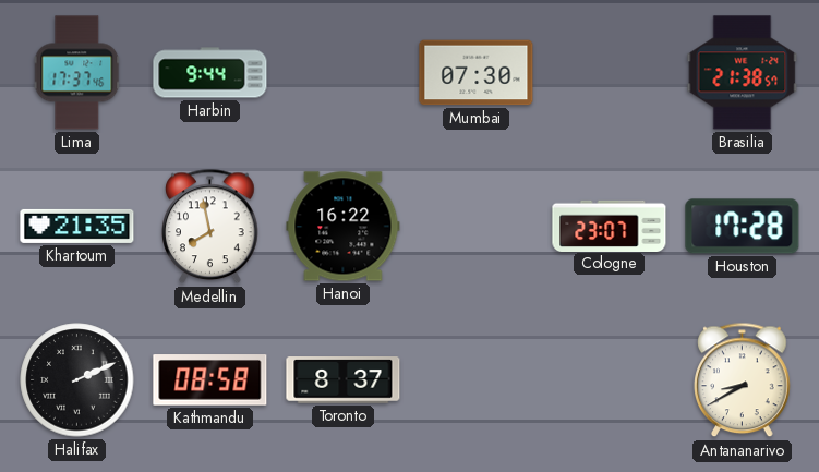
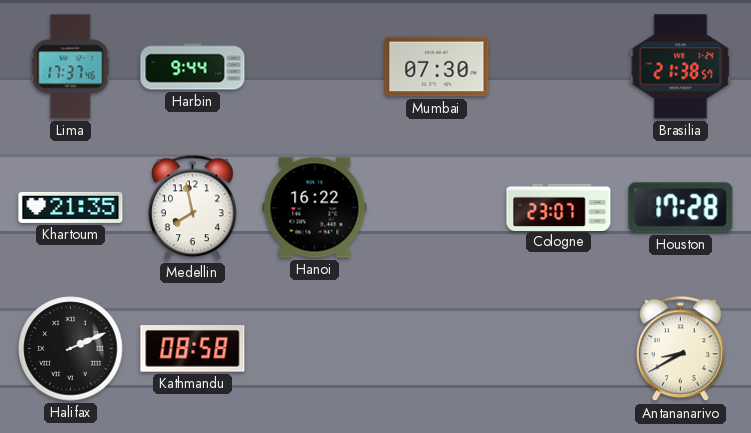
Toronto: 8:37 -> none
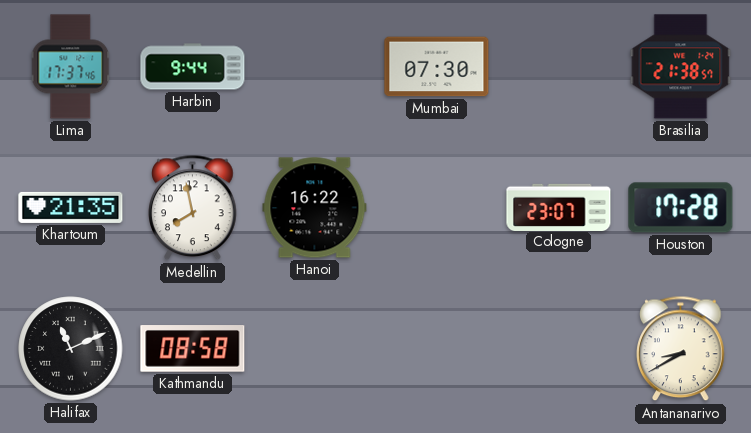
Halifax: 2:11 -> 11:11
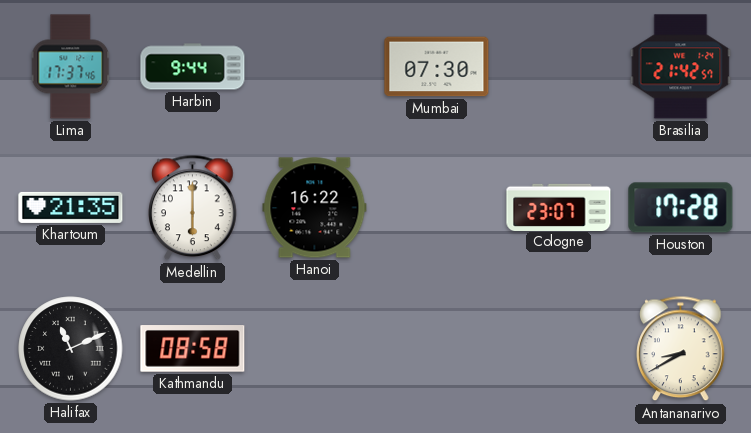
Brasilia: 21:38 -> 21:42
Medellin: 7:58 -> 6:00
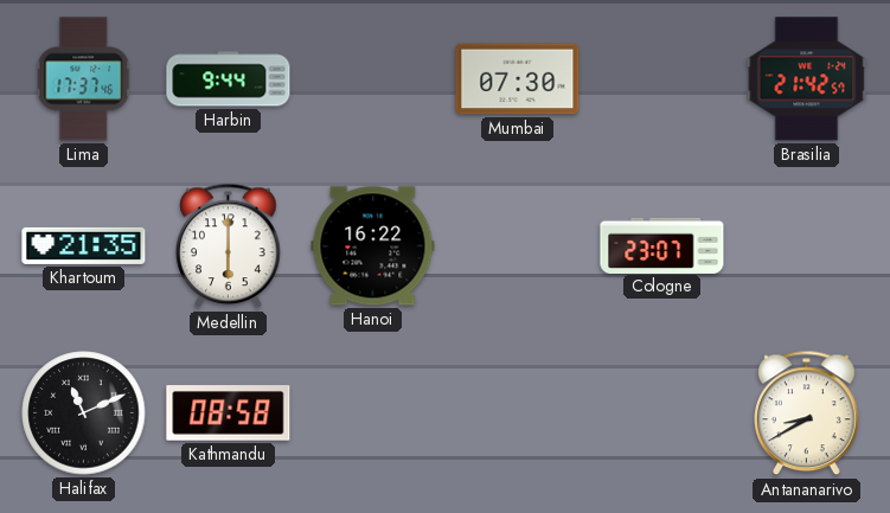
Houston: 17:28 -> none
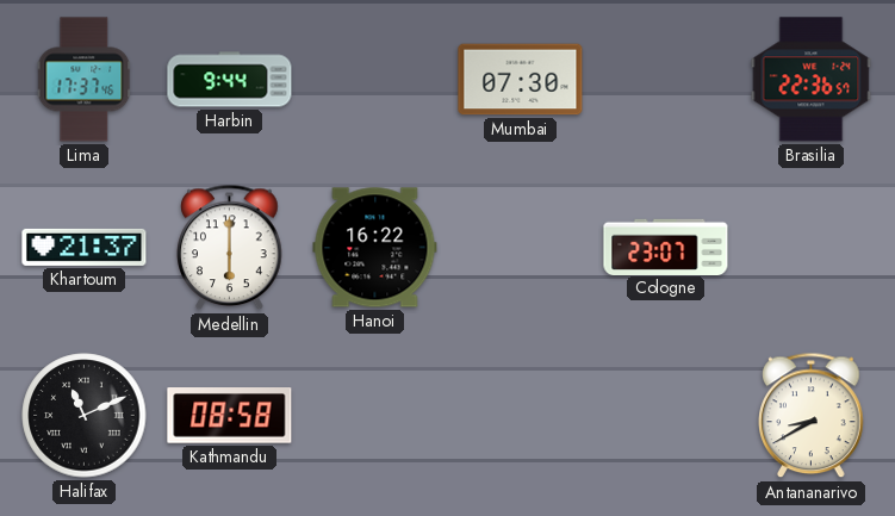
Brasilia: 21:42 -> 22:36
Khartoum: 21:35 -> 21:37
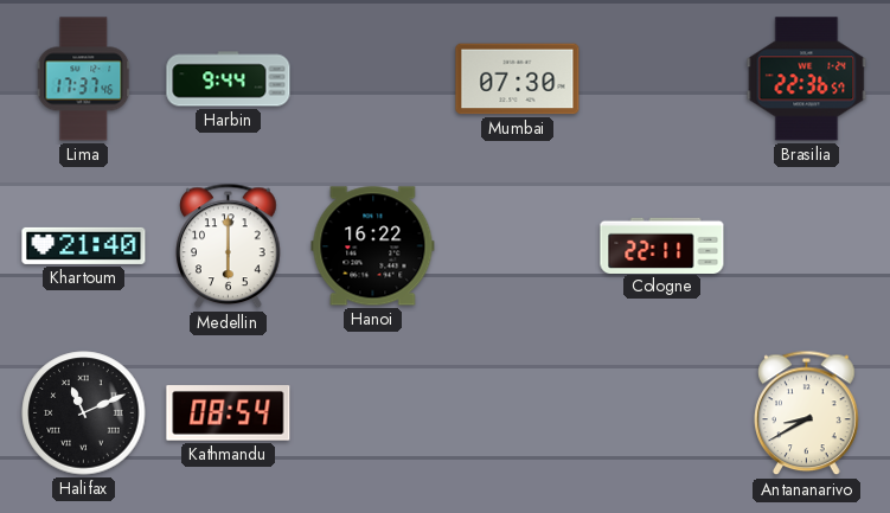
Khartoum: 21:37 -> 21:40
Cologne: 23:07 -> 22:11
Kathmandu: 08:58 -> 08:54
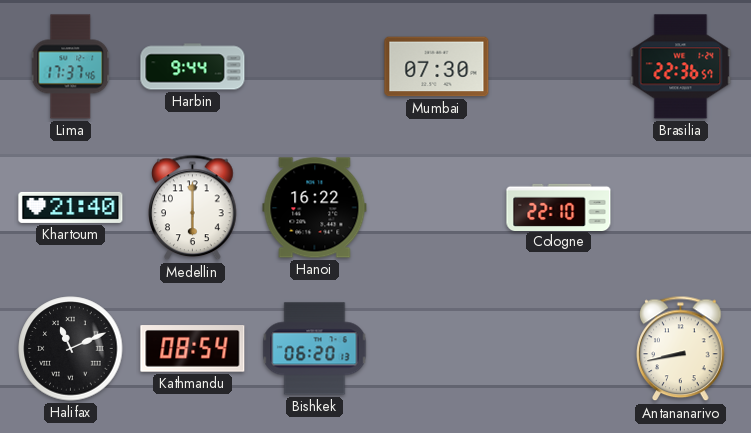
Cologne: 22:11 -> 22:10
Bishkek: none -> 06:20
Antananarivo: 8:40 -> 8:43
